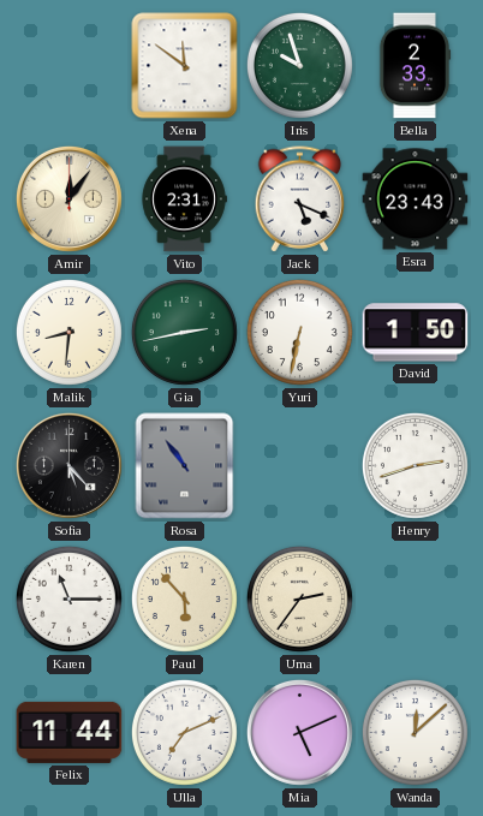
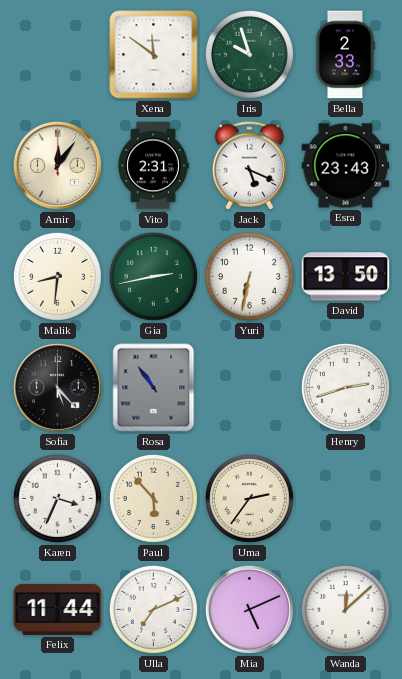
David: 1:50 -> 13:50
Karen: 11:15 -> 3:34
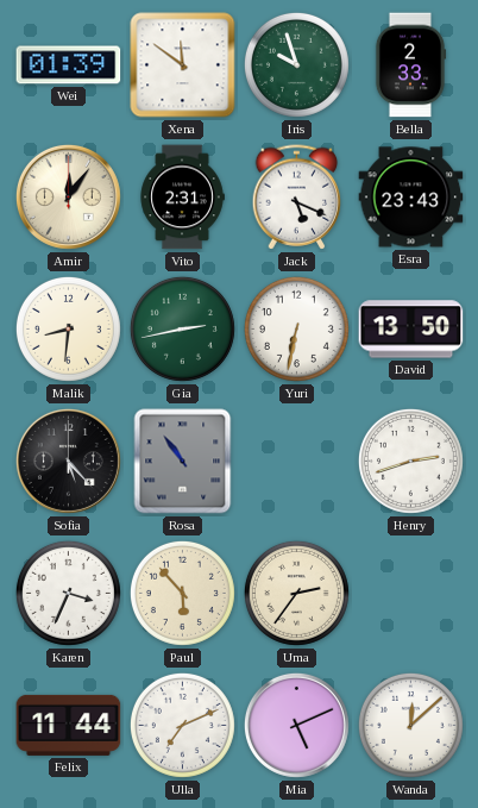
Wei: none -> 01:39
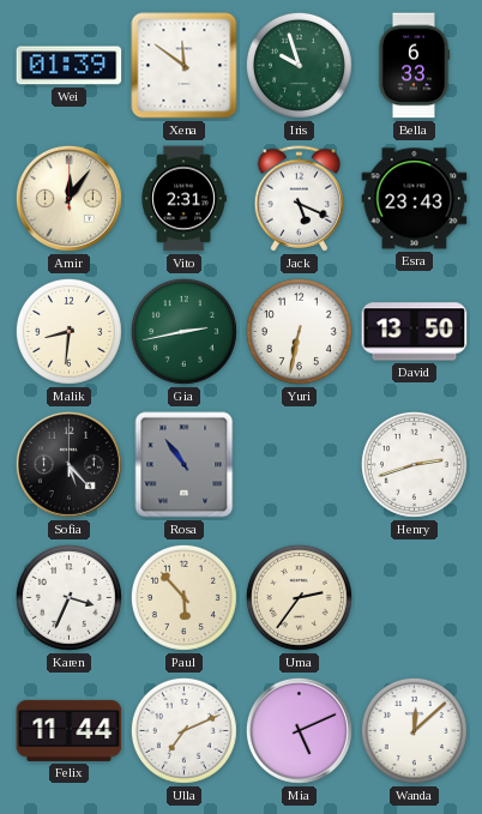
Bella: 2:33 -> 6:33
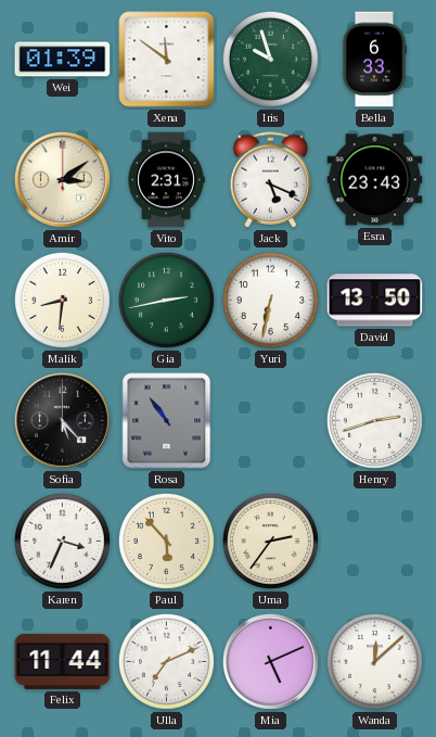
Amir: 12:06 -> 3:09
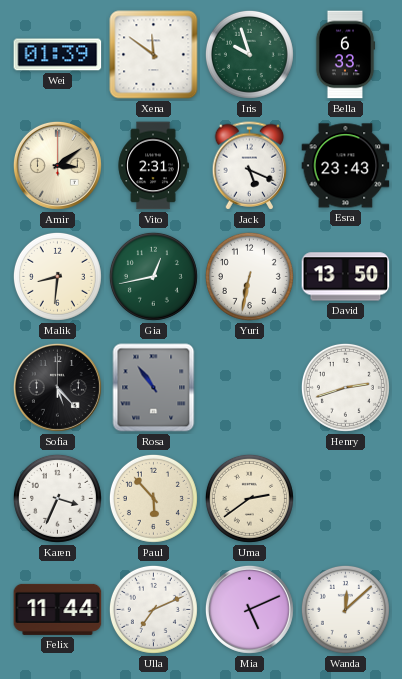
Gia: 2:43 -> 12:43
Uma: 2:36 -> 2:39
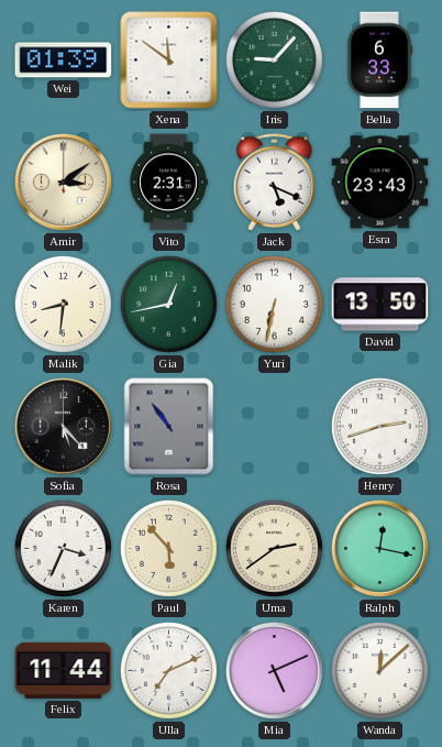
Iris: 9:57 -> 9:07
Ralph: none -> 12:17
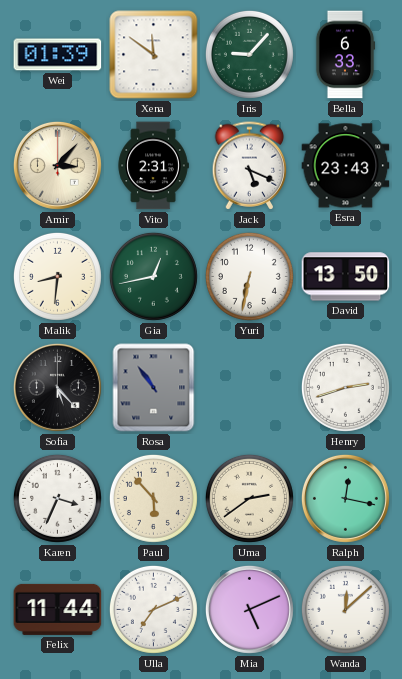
Amir: 3:09 -> 3:07
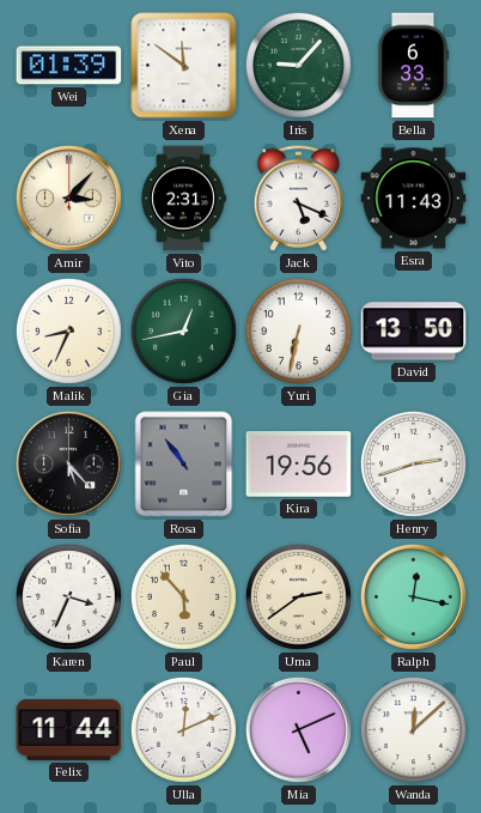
Esra: 23:43 -> 11:43
Malik: 8:31 -> 8:34
Kira: none -> 19:56
Ulla: 7:11 -> 12:11
